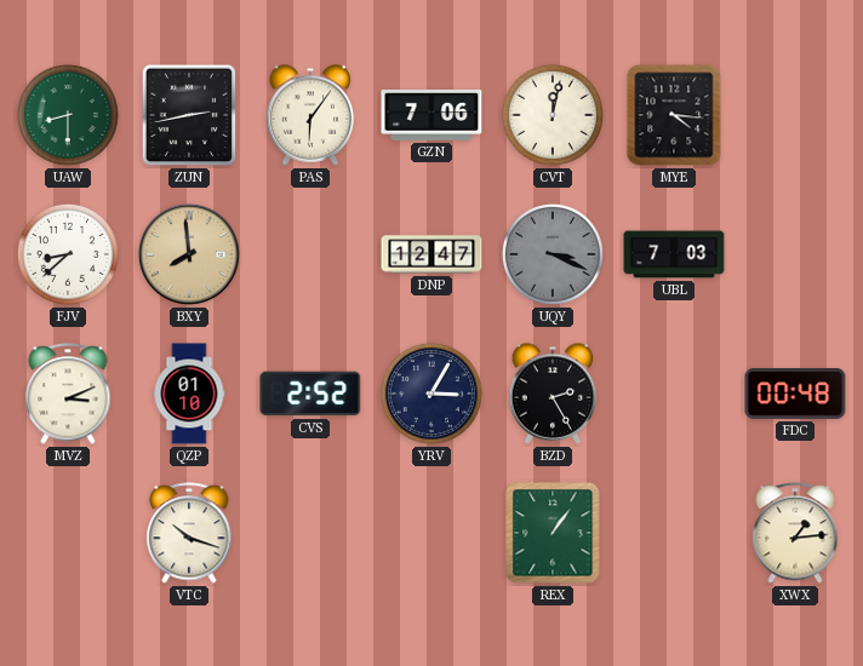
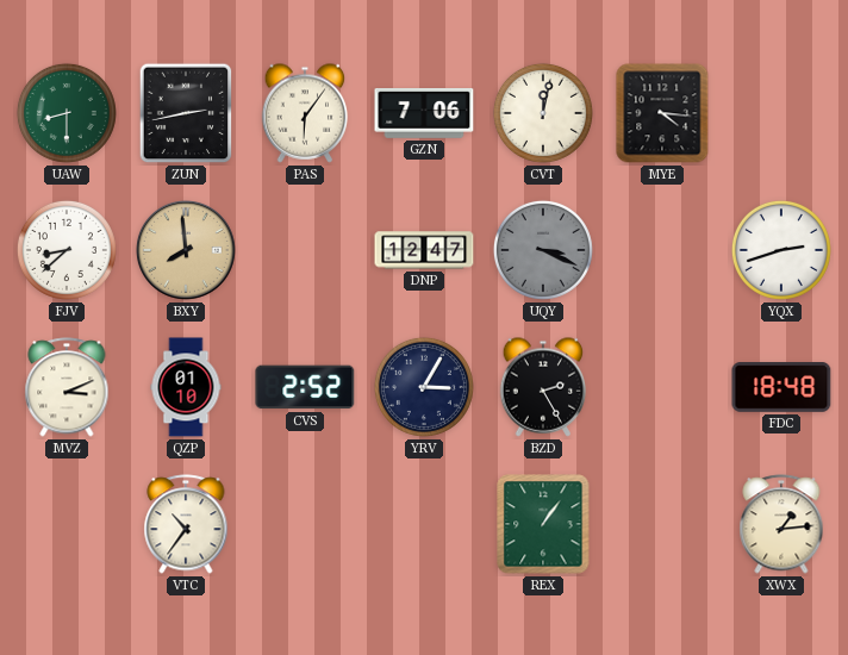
UBL: 7:03 -> none
YQX: none -> 2:42
FDC: 00:48 -> 18:48
VTC: 10:18 -> 10:36
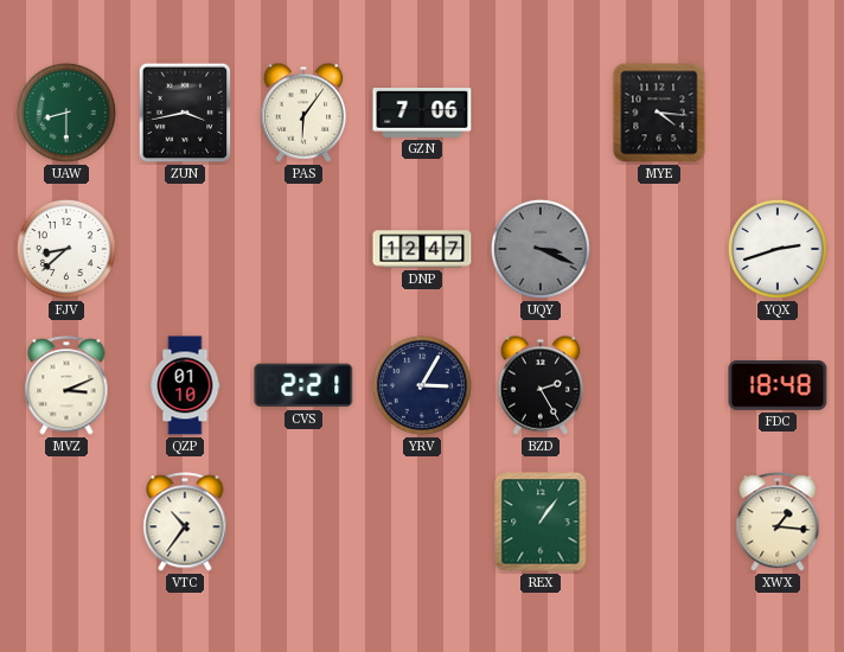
ZUN: 2:43 -> 3:43
CVT: 12:02 -> none
BXY: 7:59 -> none
CVS: 2:52 -> 2:21
XWX: 1:14 -> 1:16
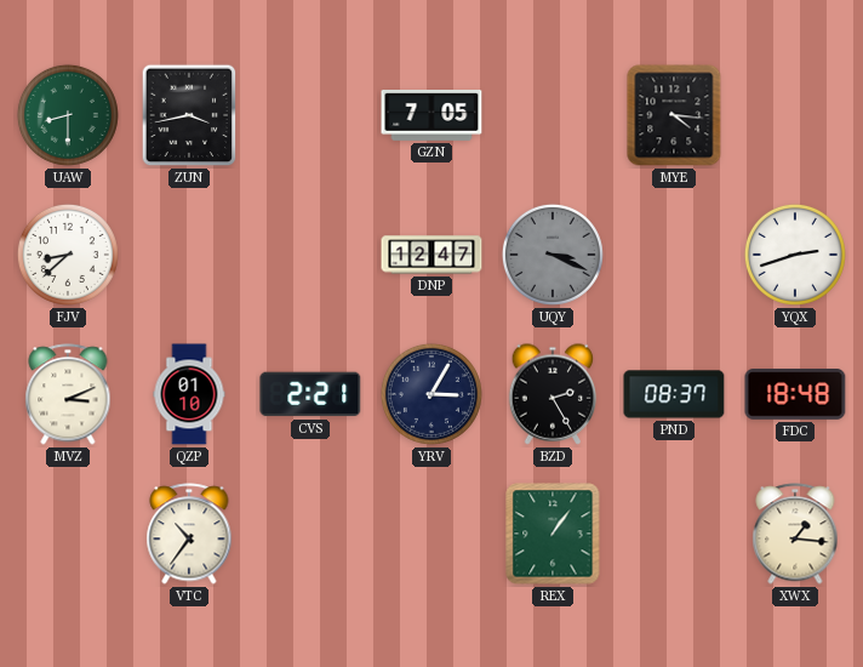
PAS: 6:06 -> none
GZN: 7:06 -> 7:05
PND: none -> 08:37
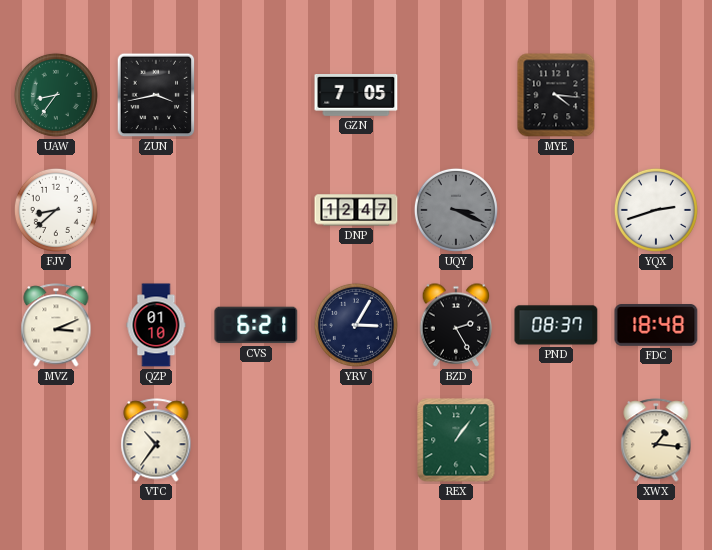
UAW: 8:30 -> 8:36
CVS: 2:21 -> 6:21
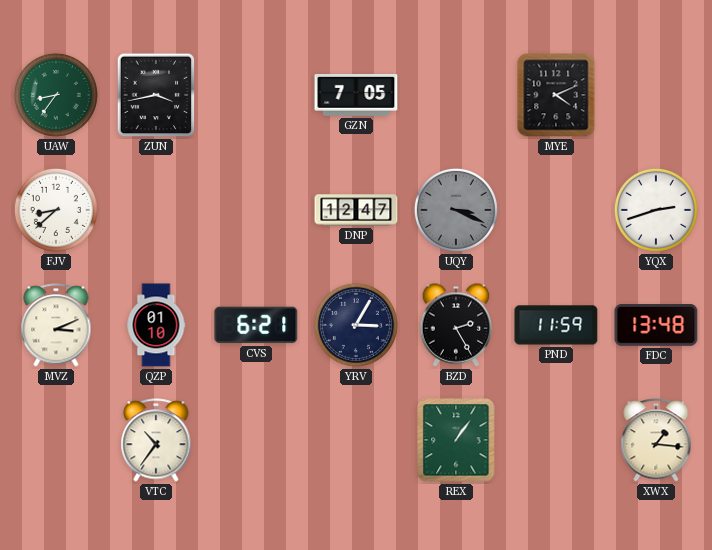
MYE: 4:16 -> 4:11
PND: 08:37 -> 11:59
FDC: 18:48 -> 13:48
